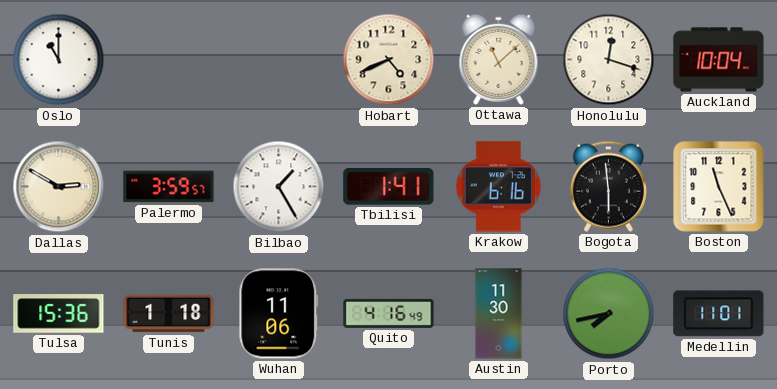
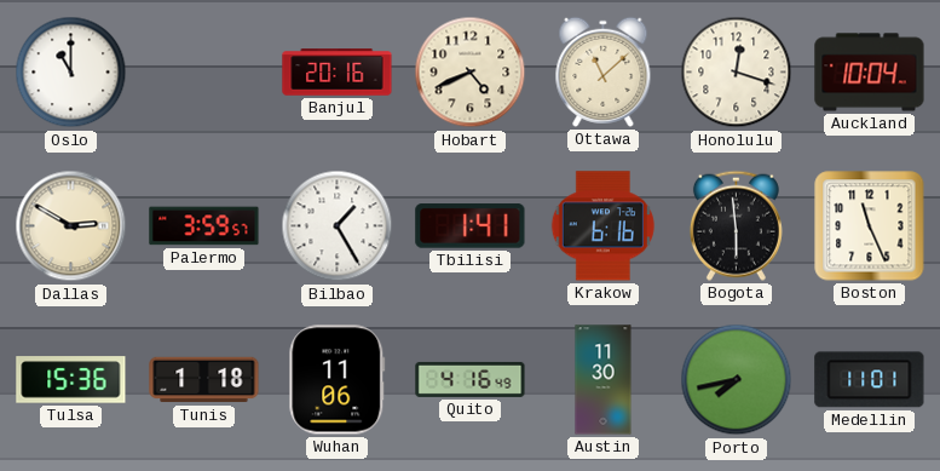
Banjul: none -> 20:16
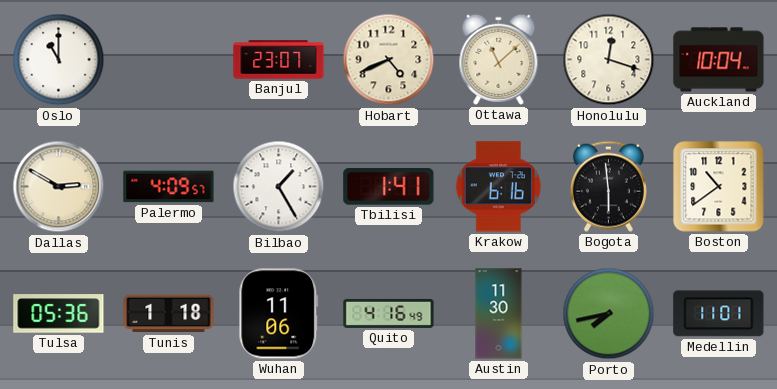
Banjul: 20:16 -> 23:07
Palermo: 3:59 -> 4:09
Boston: 11:26 -> 10:39
Tulsa: 15:36 -> 05:36
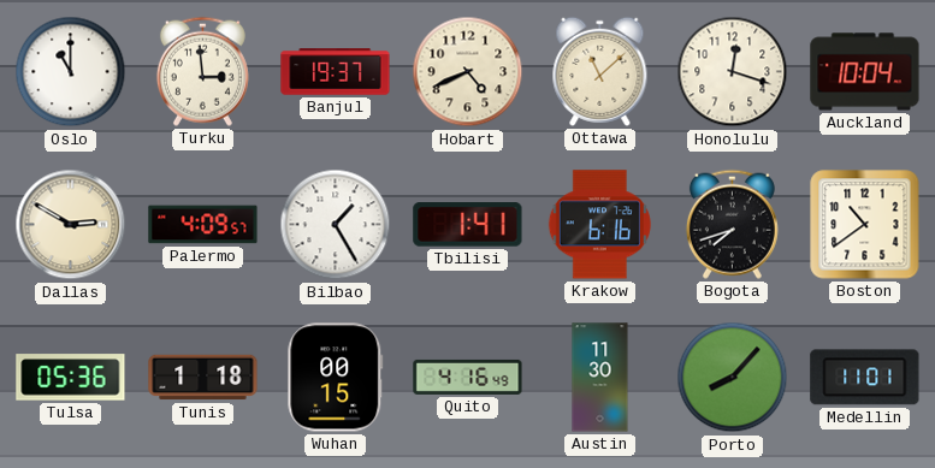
Turku: none -> 2:59
Banjul: 23:07 -> 19:37
Bogota: 5:59 -> 7:42
Wuhan: 11:06 -> 00:15
Porto: 7:43 -> 8:07
